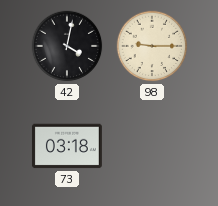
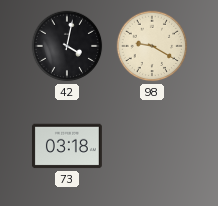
98: 9:15 -> 9:20
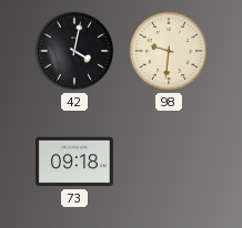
98: 9:20 -> 9:31
73: 03:18 -> 09:18
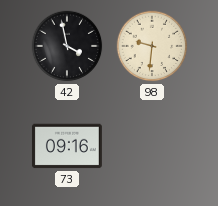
42: 4:02 -> 3:58
73: 09:18 -> 09:16
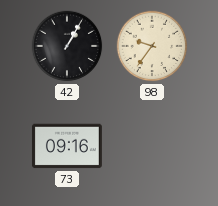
42: 3:58 -> 1:05
98: 9:31 -> 9:36
